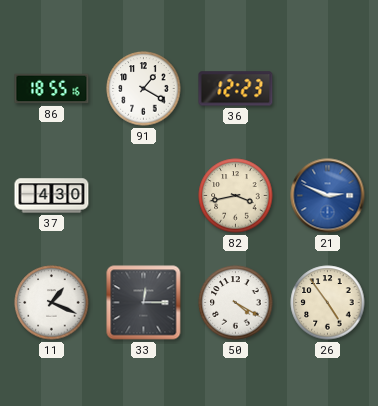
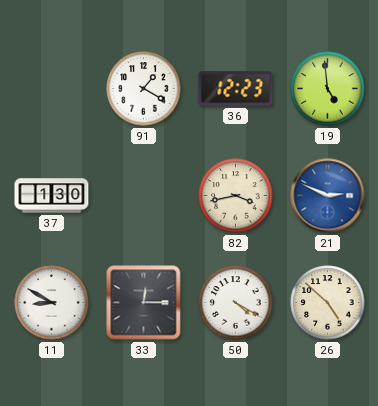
86: 18:55 -> none
19: none -> 4:59
37: 4:30 -> 1:30
11: 1:19 -> 8:50
26: 4:54 -> 4:52
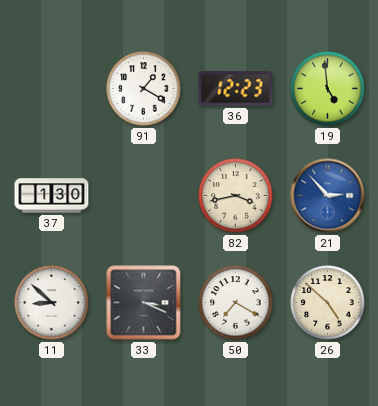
21: 2:49 -> 2:53
11: 8:50 -> 8:52
33: 12:15 -> 3:19
50: 4:20 -> 7:20
